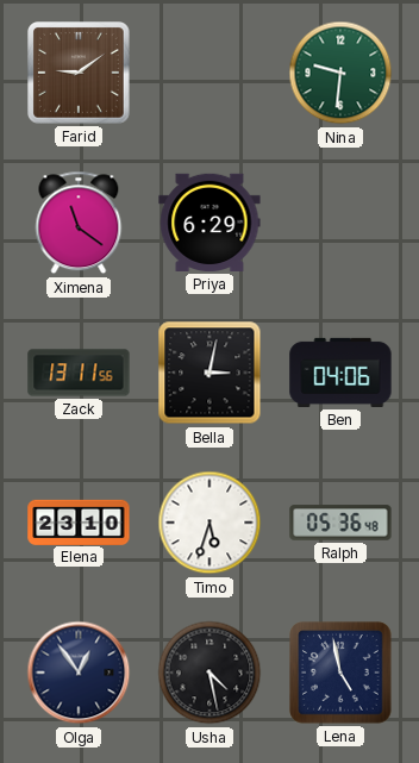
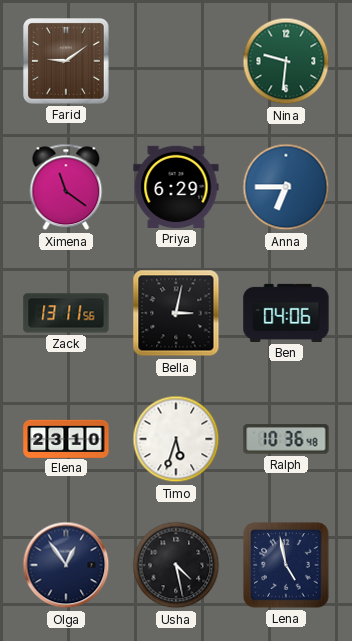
Anna: none -> 6:45
Ralph: 05:36 -> 10:36
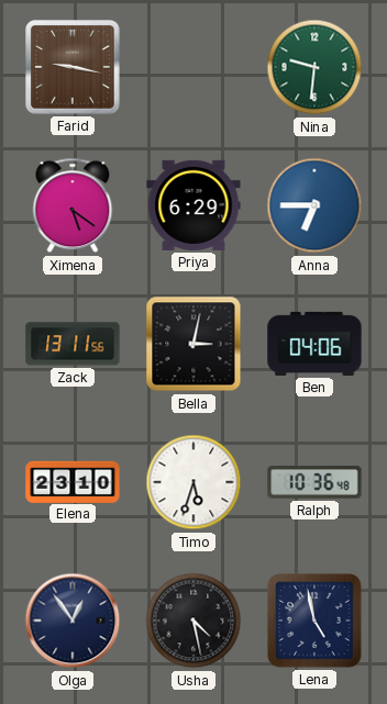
Farid: 9:09 -> 9:17
Ximena: 11:21 -> 5:21
